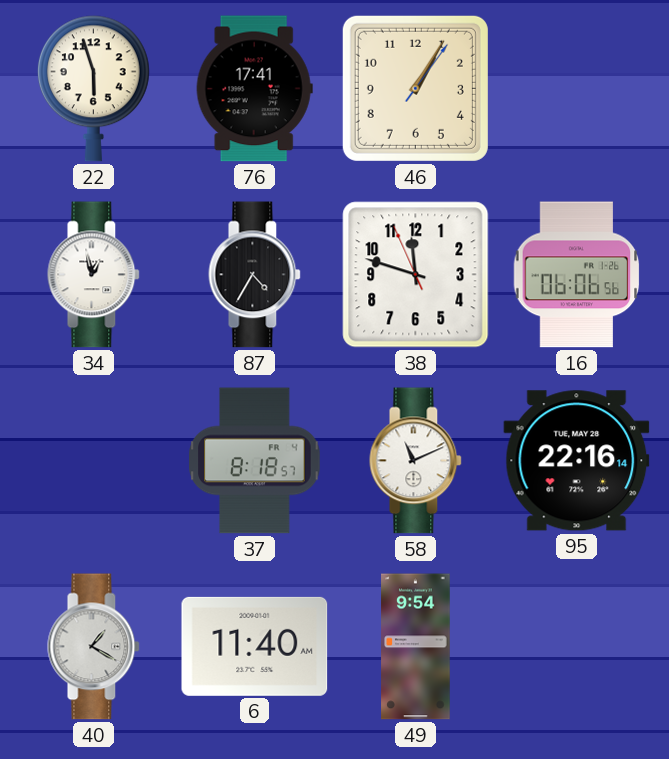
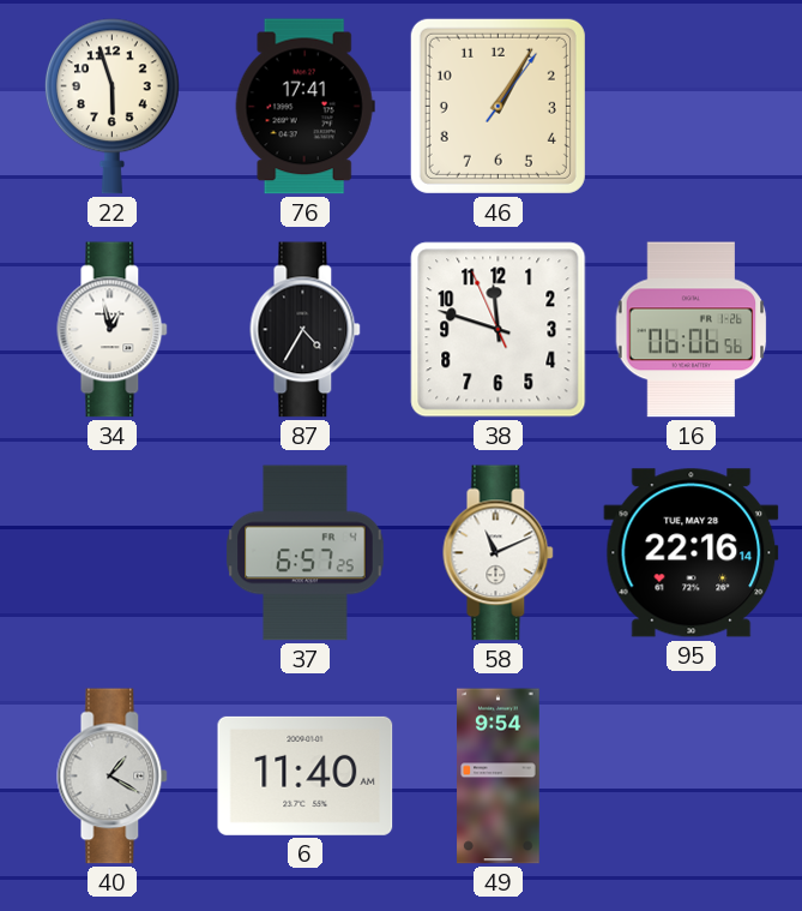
37: 8:18 -> 6:57
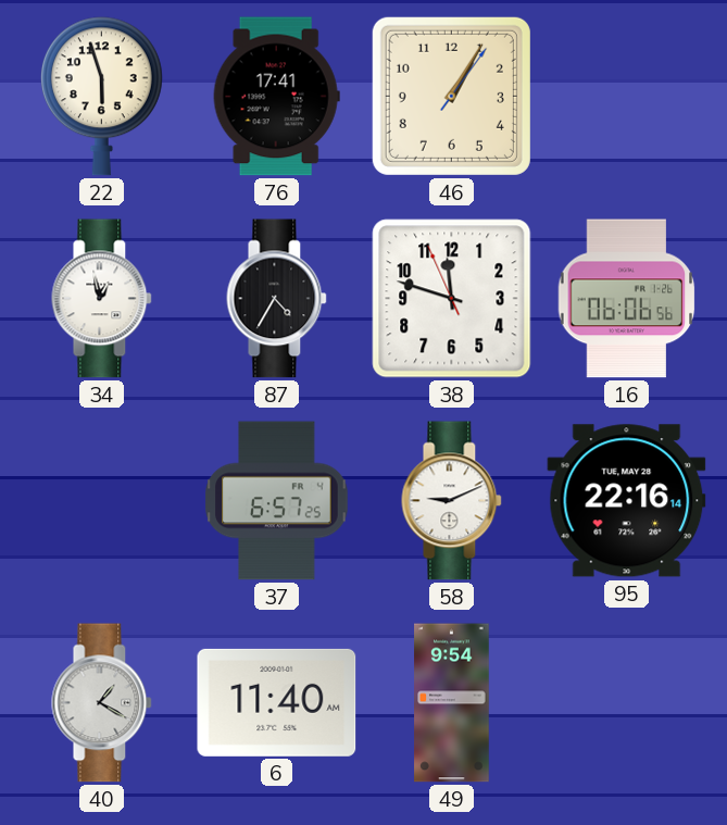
58: 11:11 -> 9:11
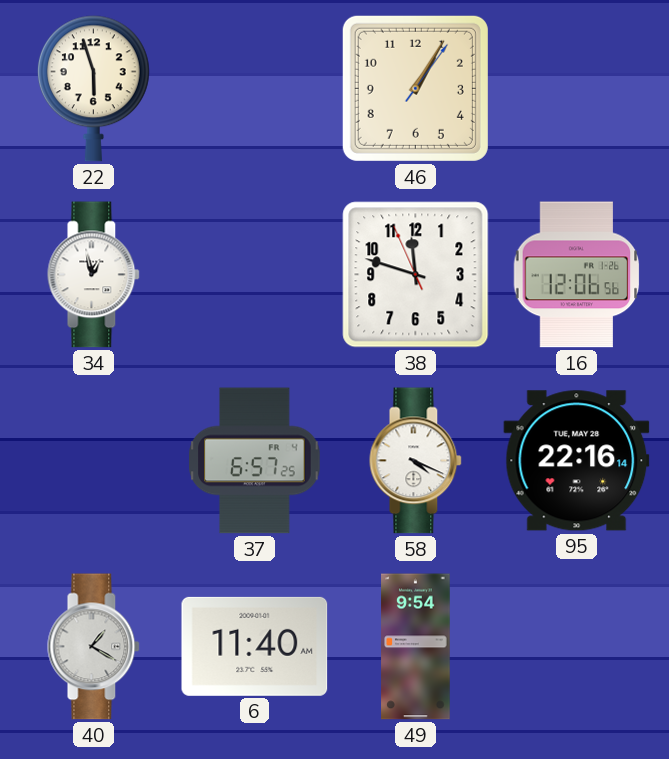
76: 17:41 -> none
87: 4:35 -> none
16: 06:06 -> 12:06
58: 9:11 -> 4:19
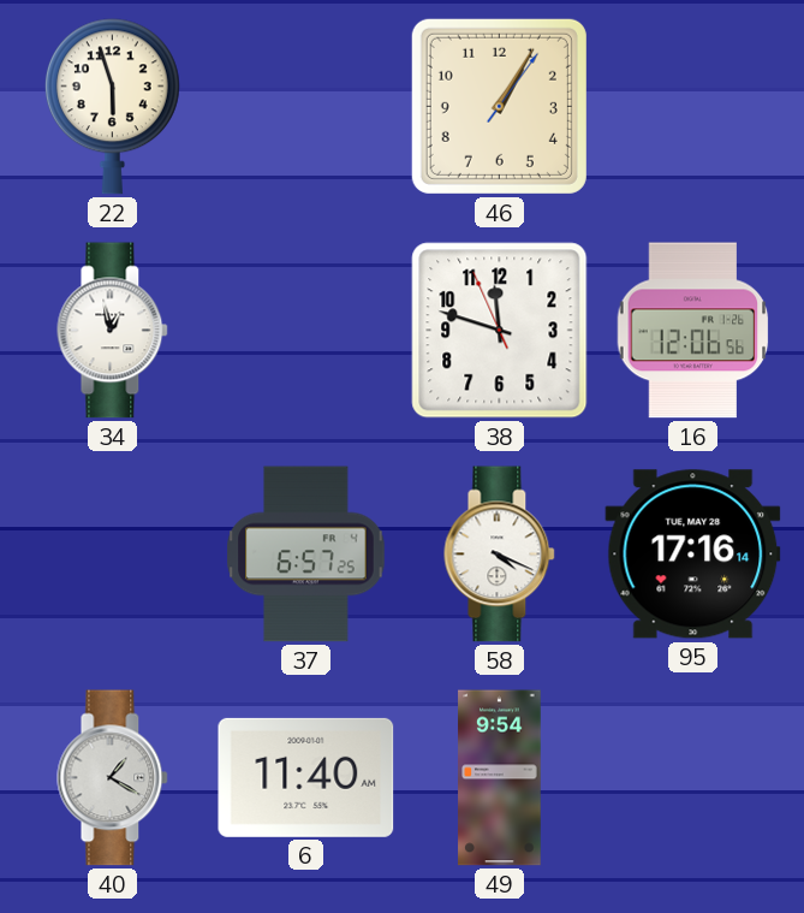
95: 22:16 -> 17:16
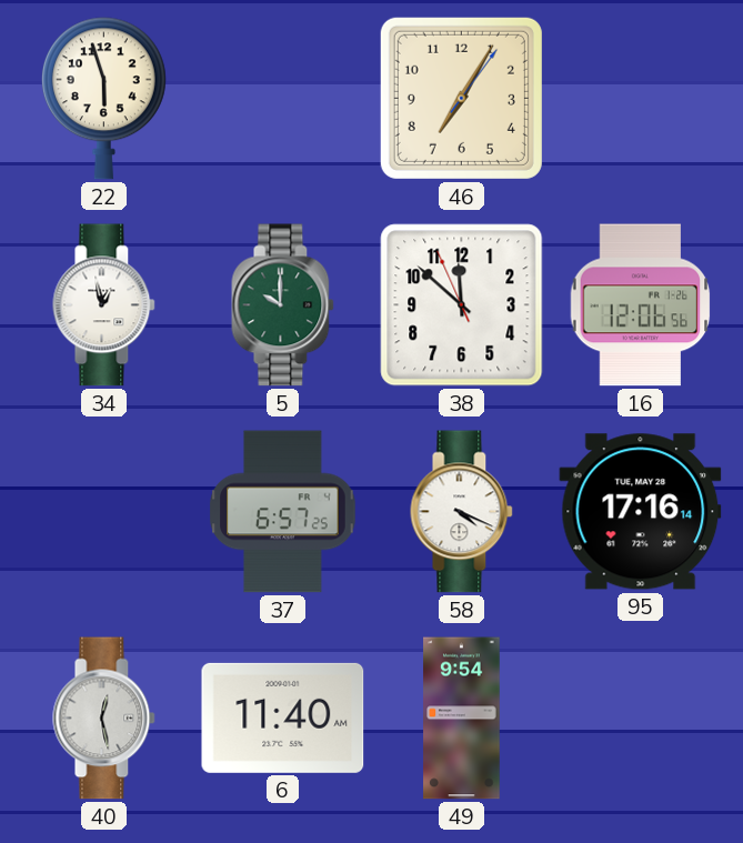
46: 1:05 -> 7:05
5: none -> 10:00
38: 11:47 -> 11:51
40: 1:20 -> 12:28
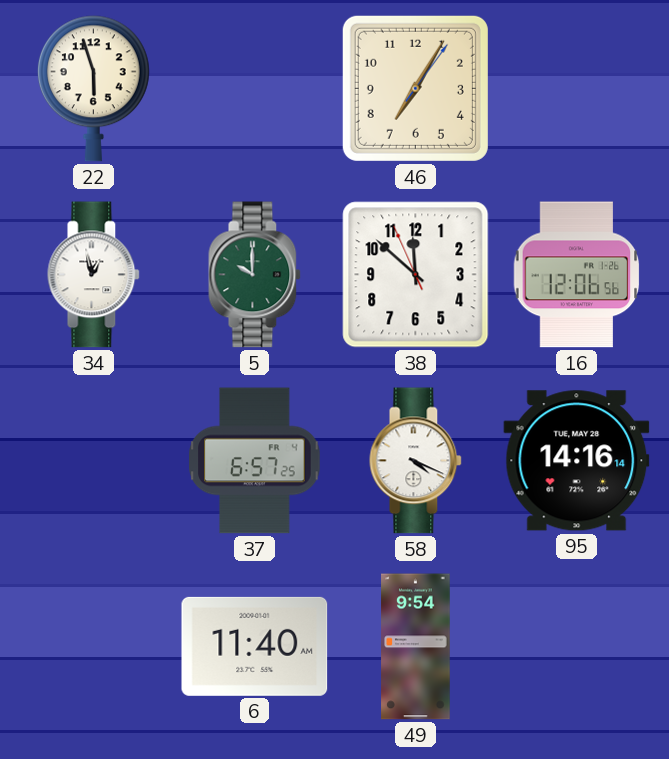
95: 17:16 -> 14:16
40: 12:28 -> none
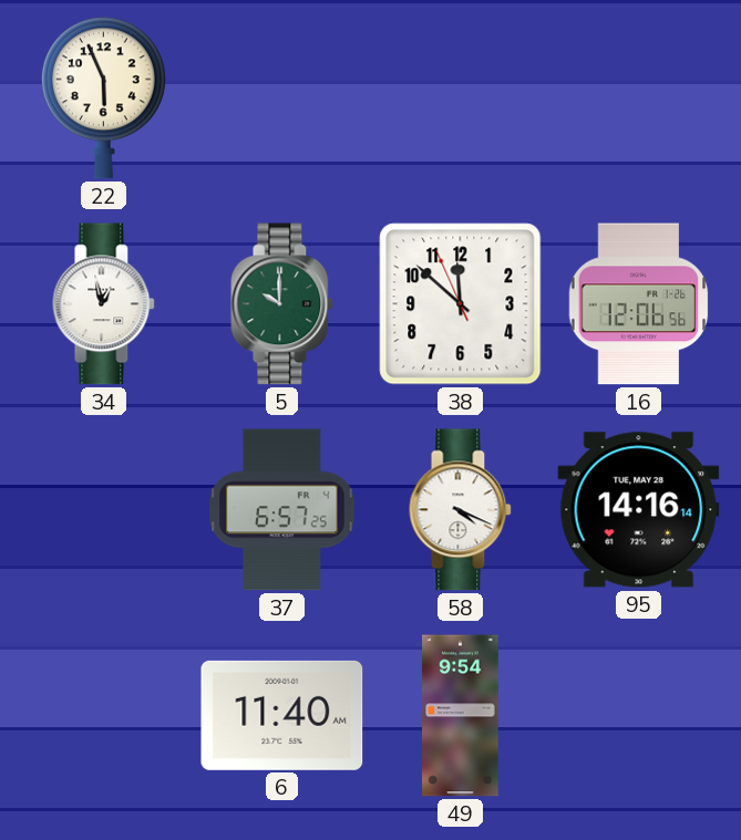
22: 5:57 -> 5:56
46: 7:05 -> none
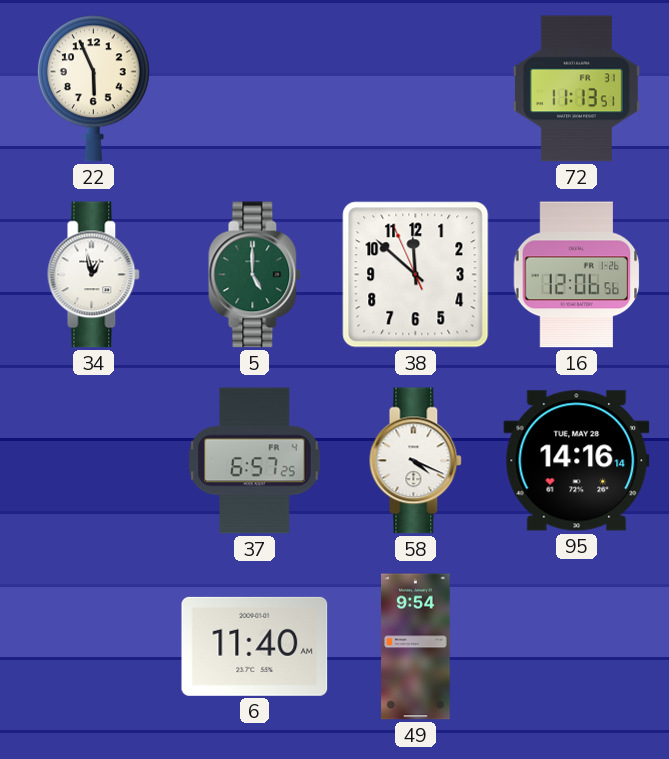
72: none -> 11:13
5: 10:00 -> 5:00
